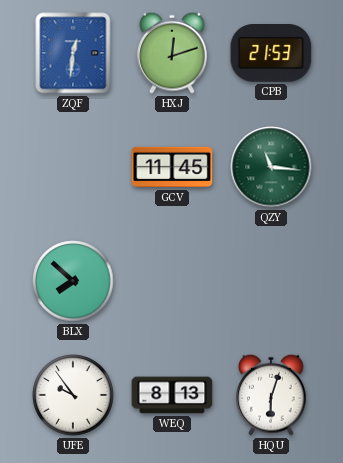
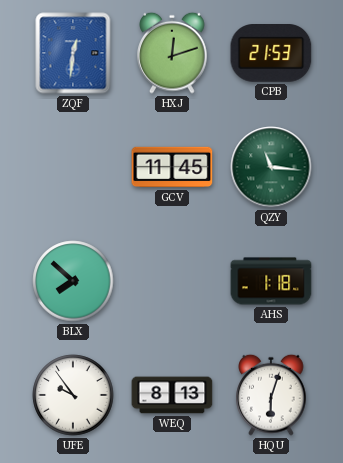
AHS: none -> 1:18
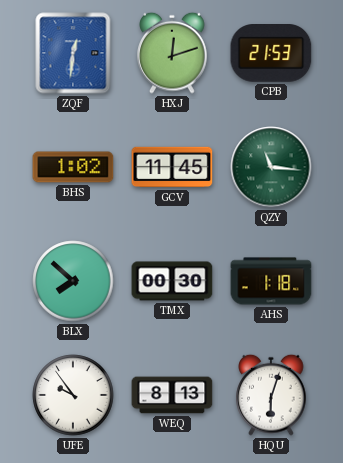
BHS: none -> 1:02
TMX: none -> 00:30
